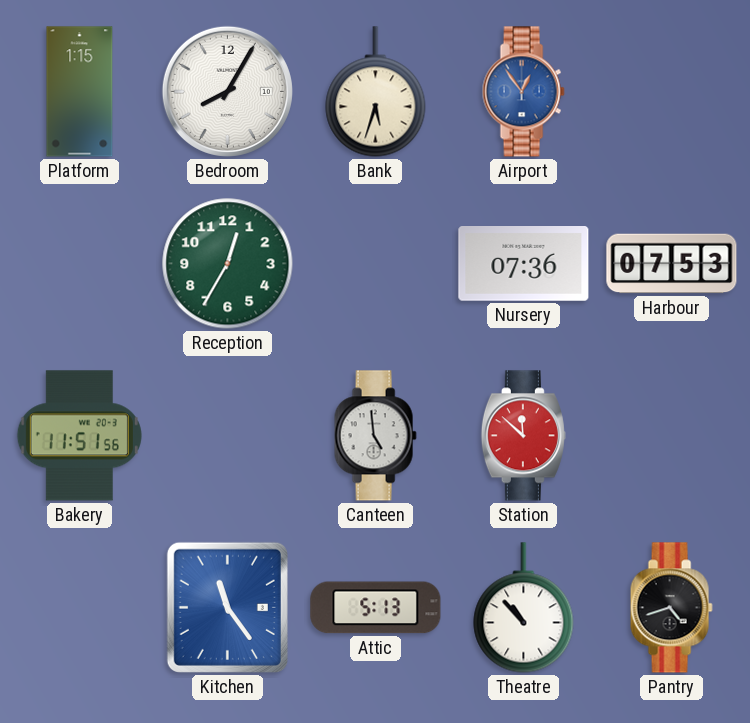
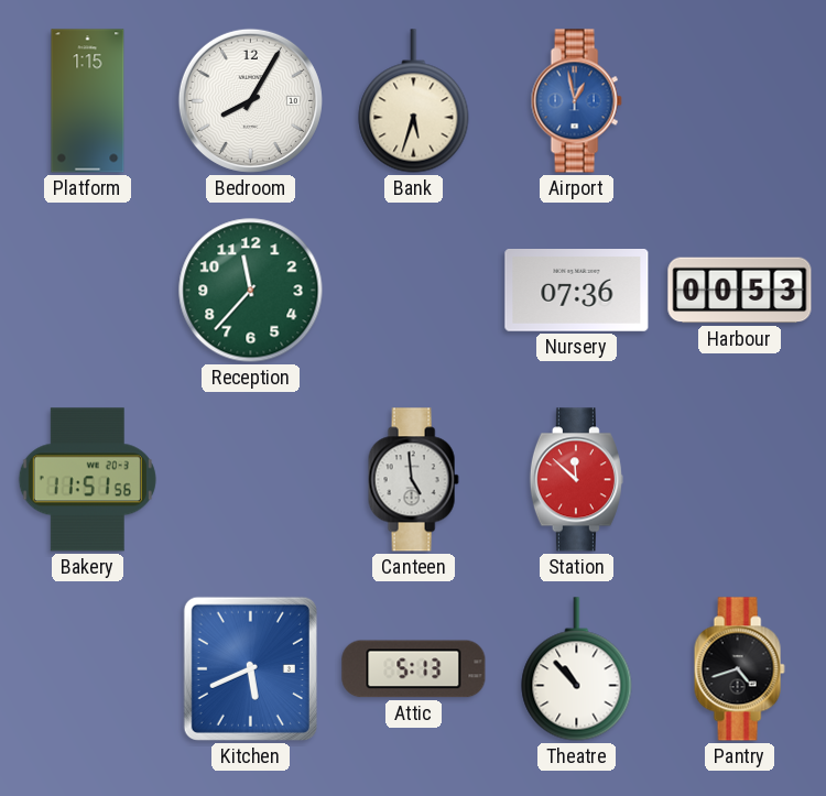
Airport: 12:54 -> 12:58
Reception: 12:35 -> 11:37
Harbour: 07:53 -> 00:53
Kitchen: 11:24 -> 5:41
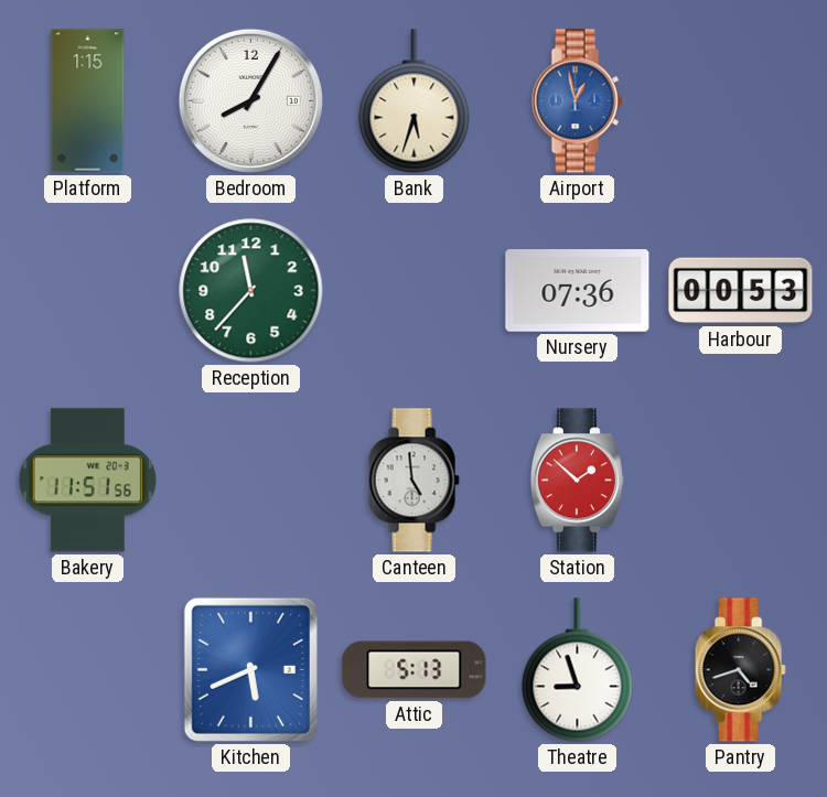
Station: 11:52 -> 1:52
Theatre: 10:53 -> 8:57
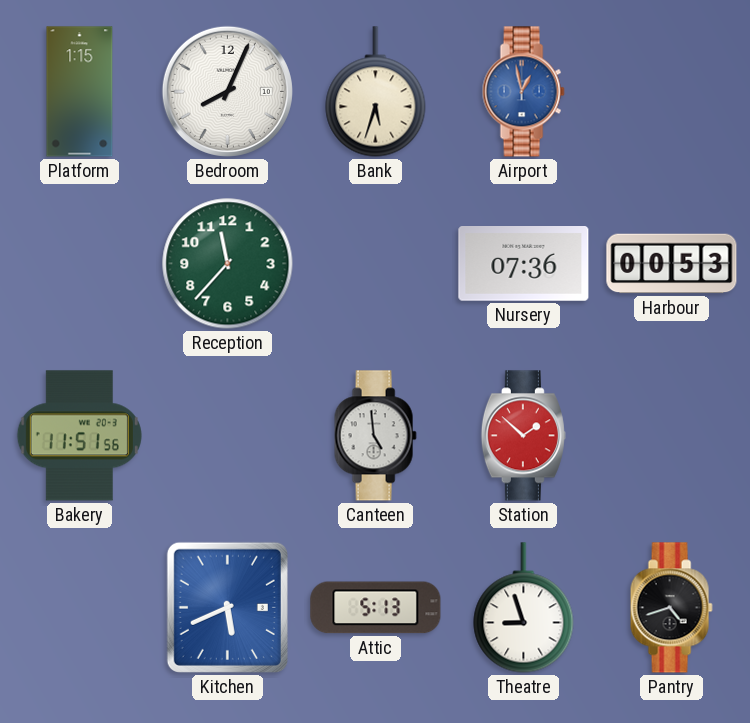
Bedroom: 8:05 -> 8:04
